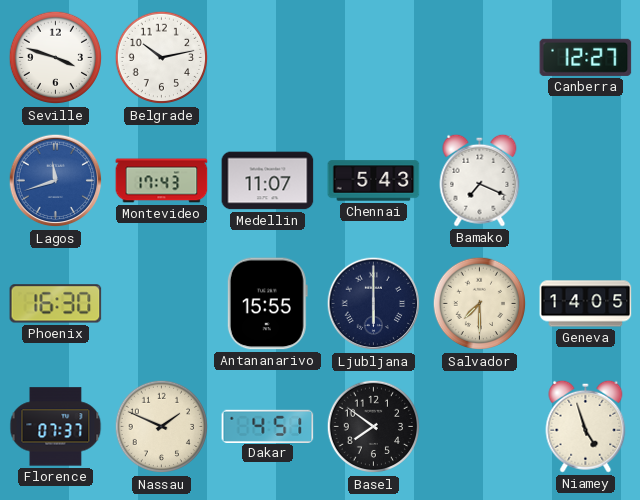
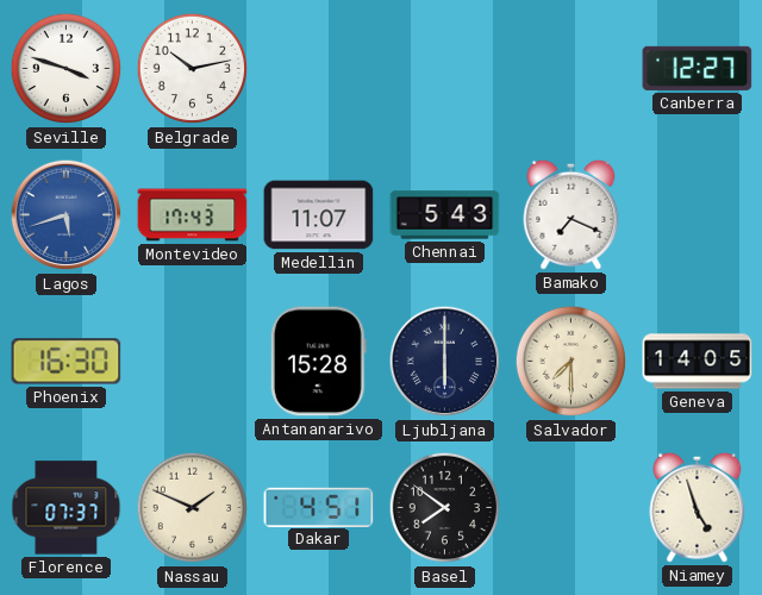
Lagos: 11:42 -> 5:42
Antananarivo: 15:55 -> 15:28
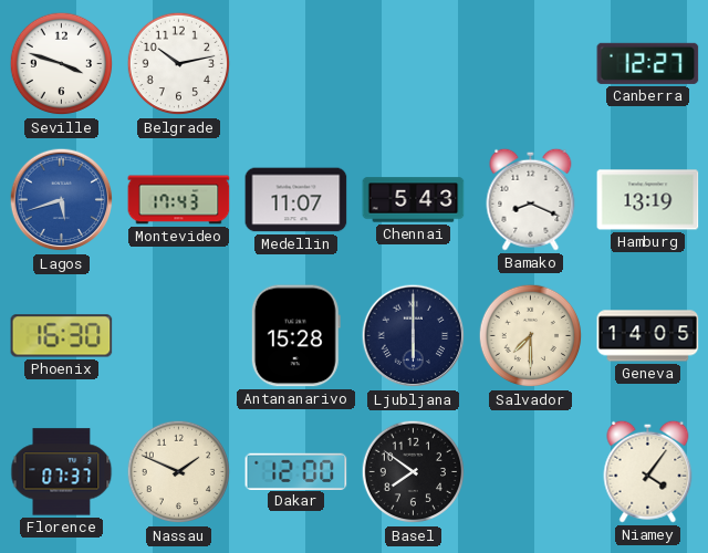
Bamako: 7:19 -> 8:19
Hamburg: none -> 13:19
Dakar: 4:51 -> 12:00
Niamey: 4:57 -> 4:06
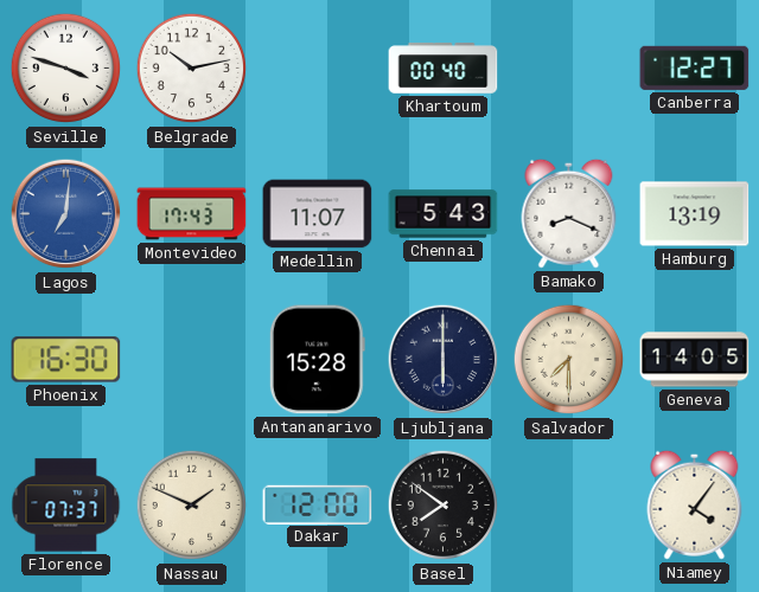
Khartoum: none -> 00:40
Lagos: 5:42 -> 7:01
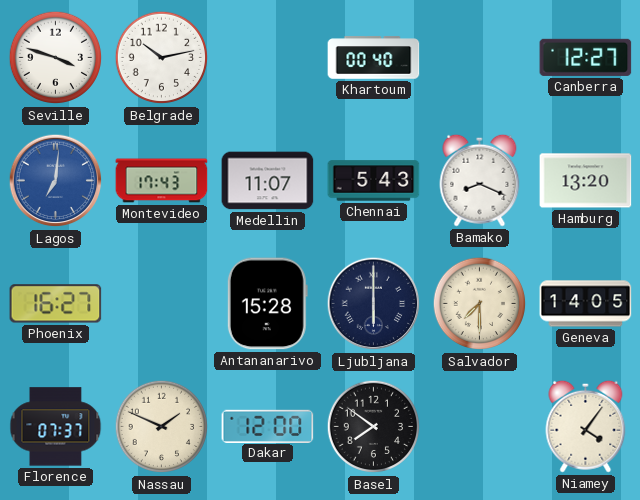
Hamburg: 13:19 -> 13:20
Phoenix: 16:30 -> 16:27
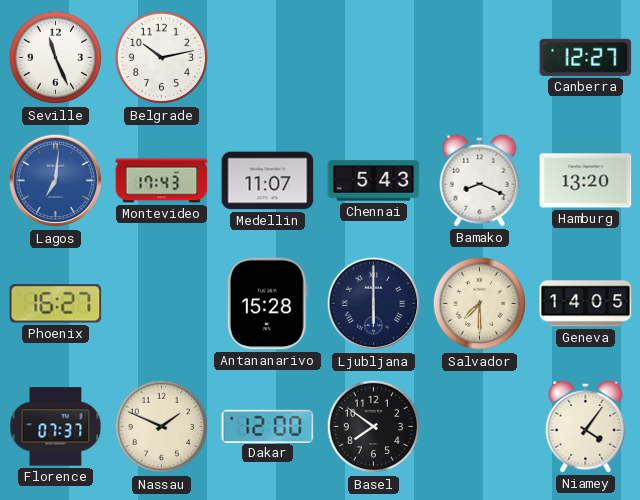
Seville: 3:48 -> 11:26
Khartoum: 00:40 -> none
